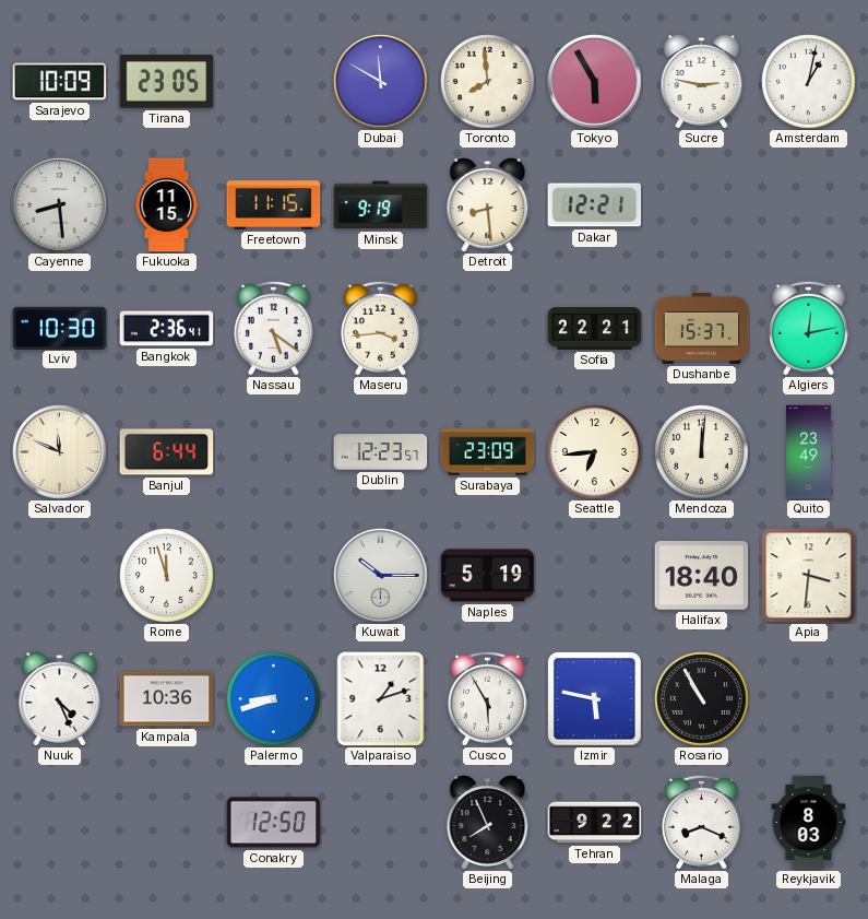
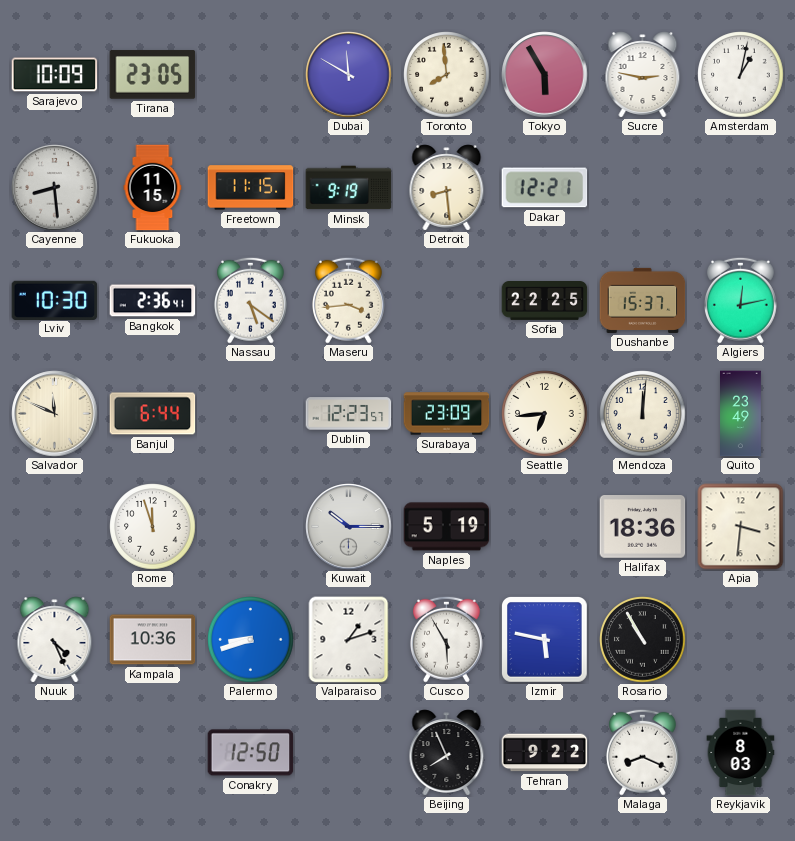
Sofia: 22:21 -> 22:25
Halifax: 18:40 -> 18:36
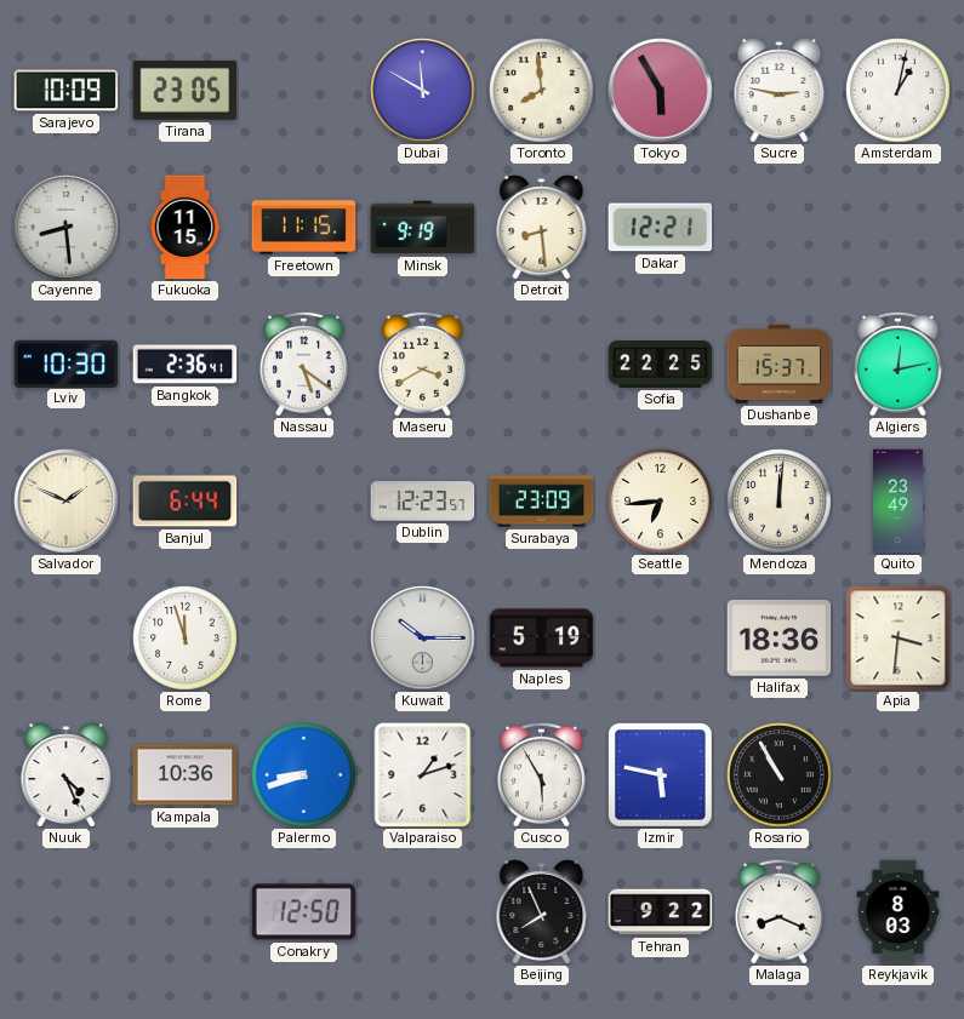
Maseru: 3:44 -> 3:40
Salvador: 11:49 -> 1:49
